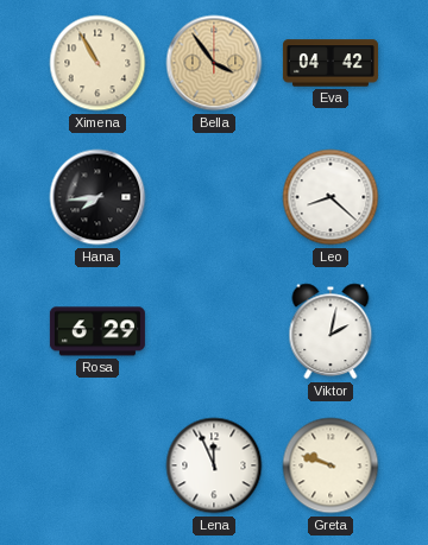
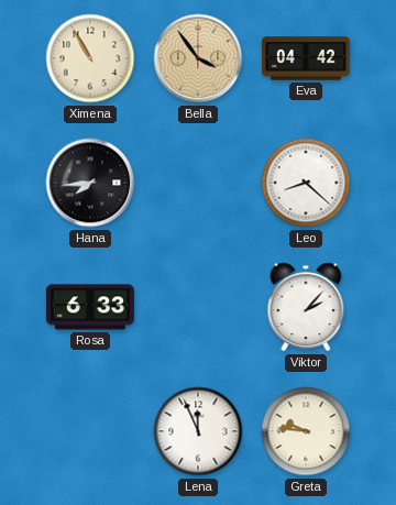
Rosa: 6:29 -> 6:33
Viktor: 2:02 -> 2:07
Greta: 9:48 -> 9:46
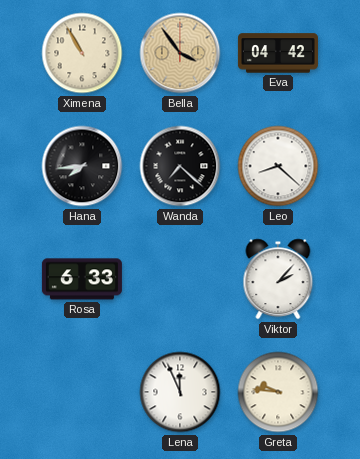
Wanda: none -> 7:22
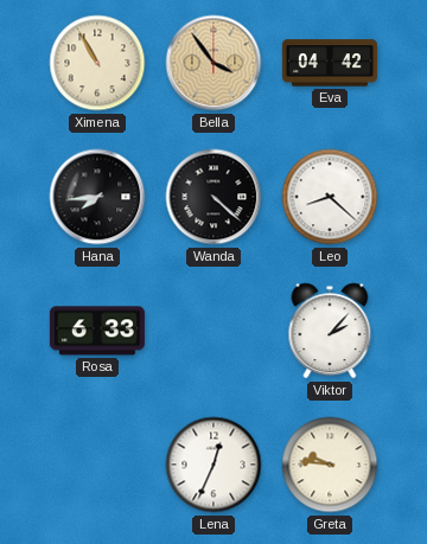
Wanda: 7:22 -> 4:22
Lena: 11:56 -> 12:34
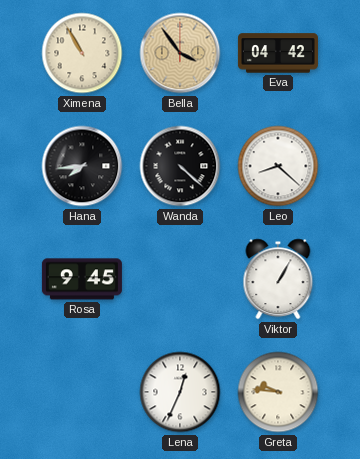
Rosa: 6:33 -> 9:45
Viktor: 2:07 -> 1:05
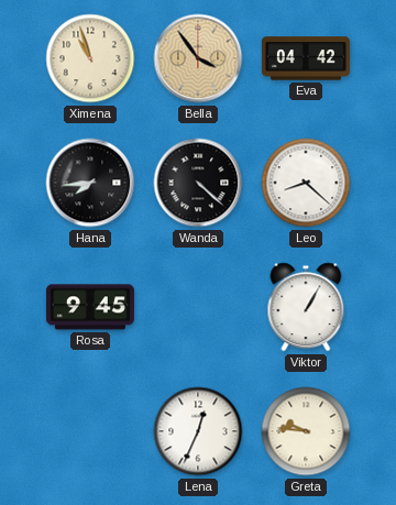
Ximena: 10:55 -> 10:57
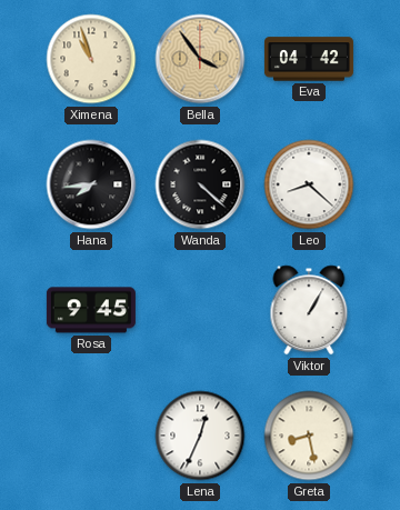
Greta: 9:46 -> 8:28
